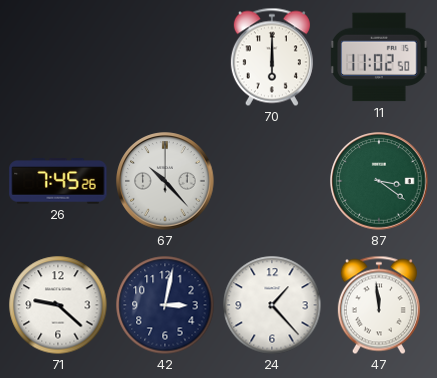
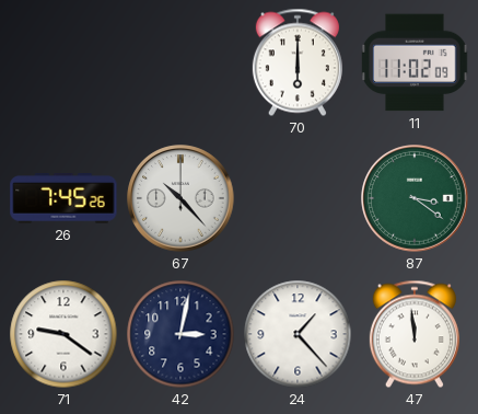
11: 11:02:50 -> 11:02:09
71: 9:22 -> 9:21
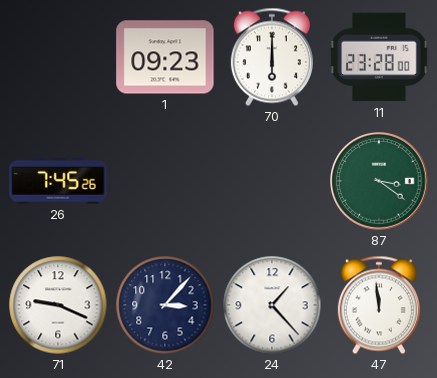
1: none -> 09:23
11: 11:02 -> 23:28
67: 10:23 -> none
71: 9:21 -> 9:19
42: 3:02 -> 3:07
